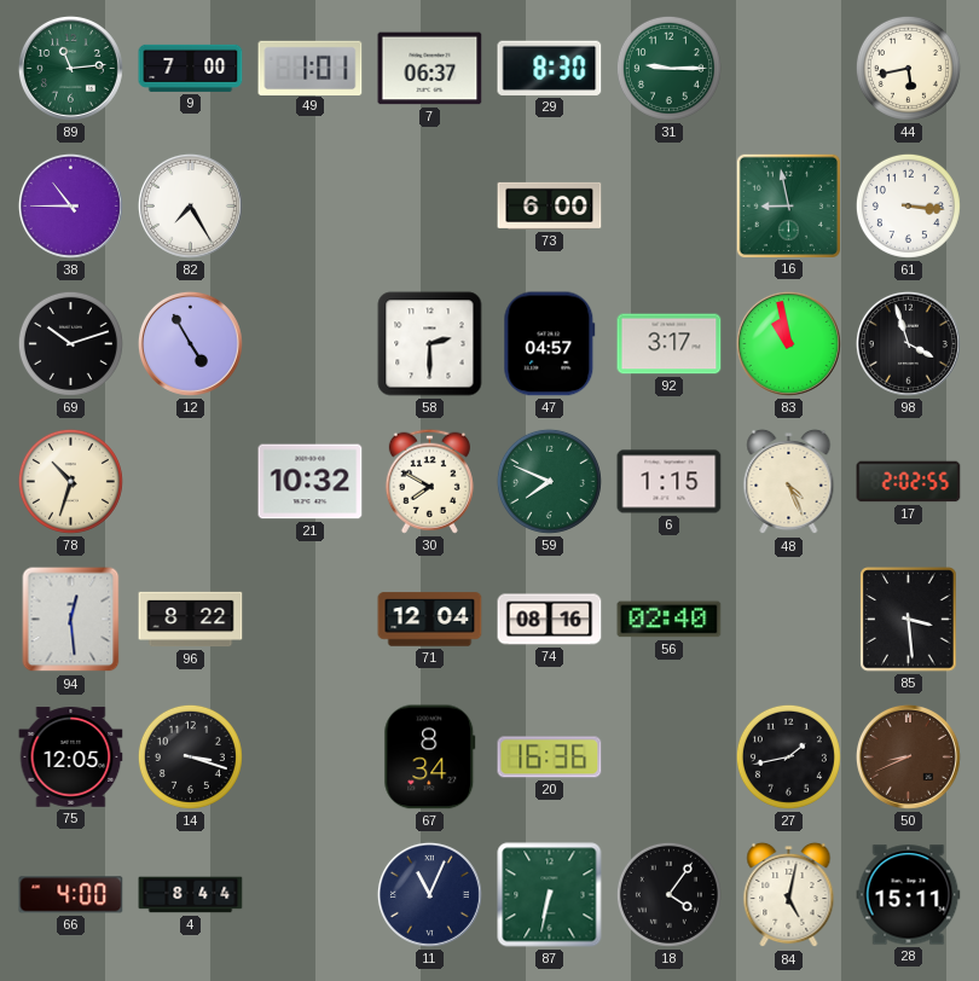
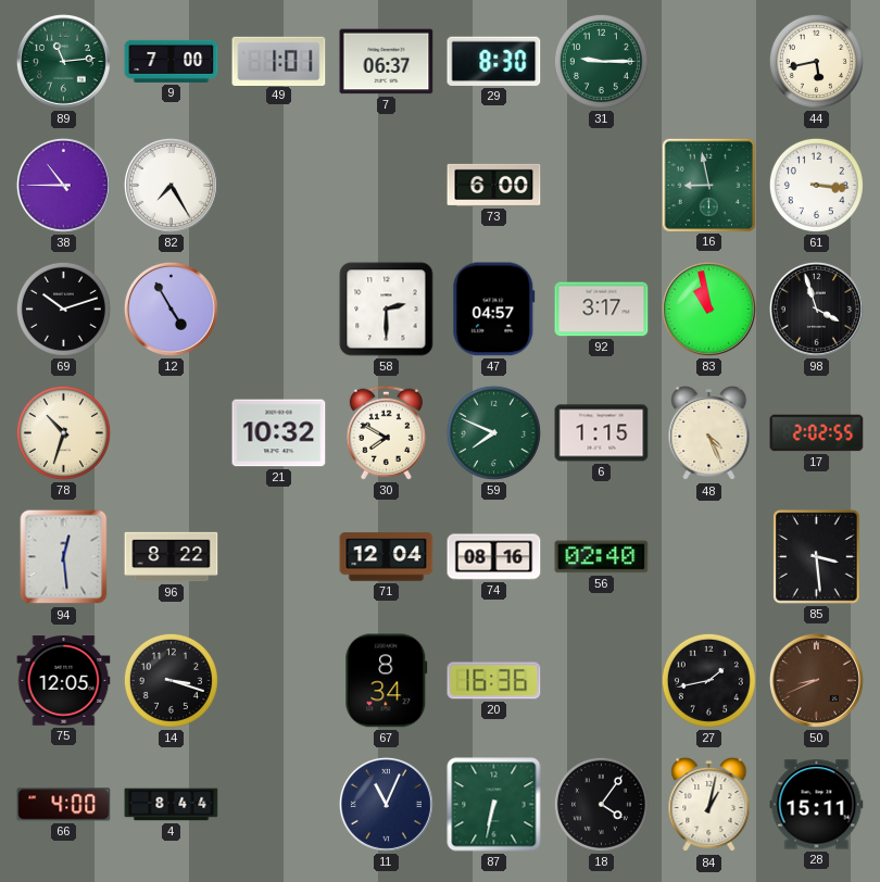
84: 5:02 -> 1:02
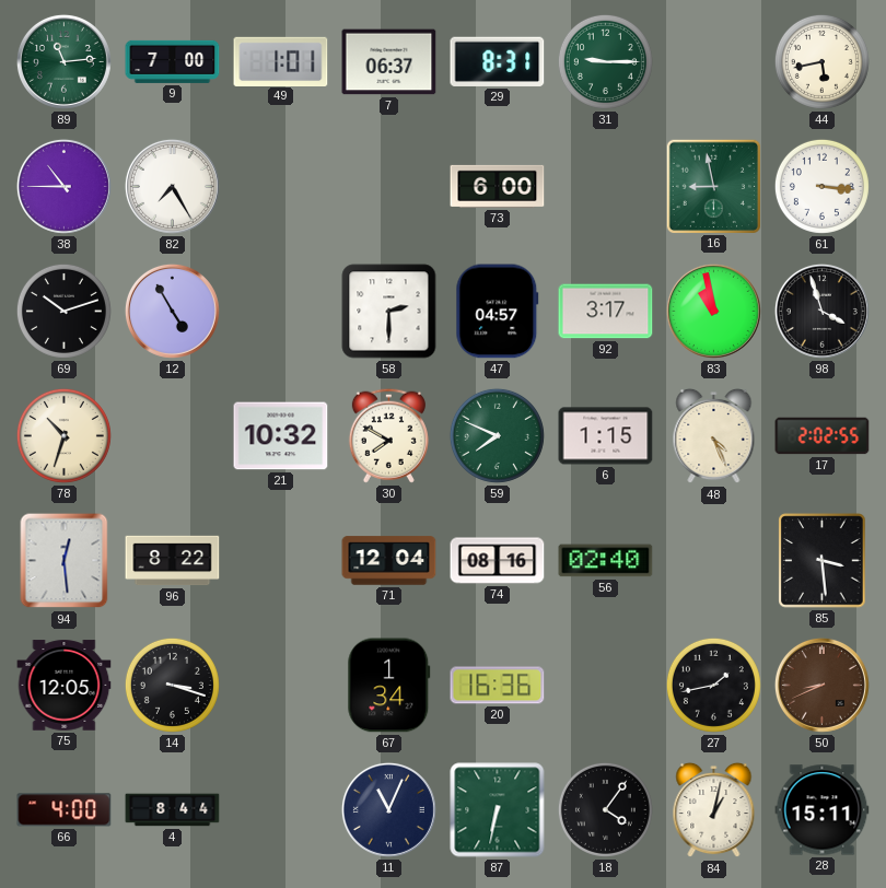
29: 8:30 -> 8:31
67: 8:34 -> 1:34
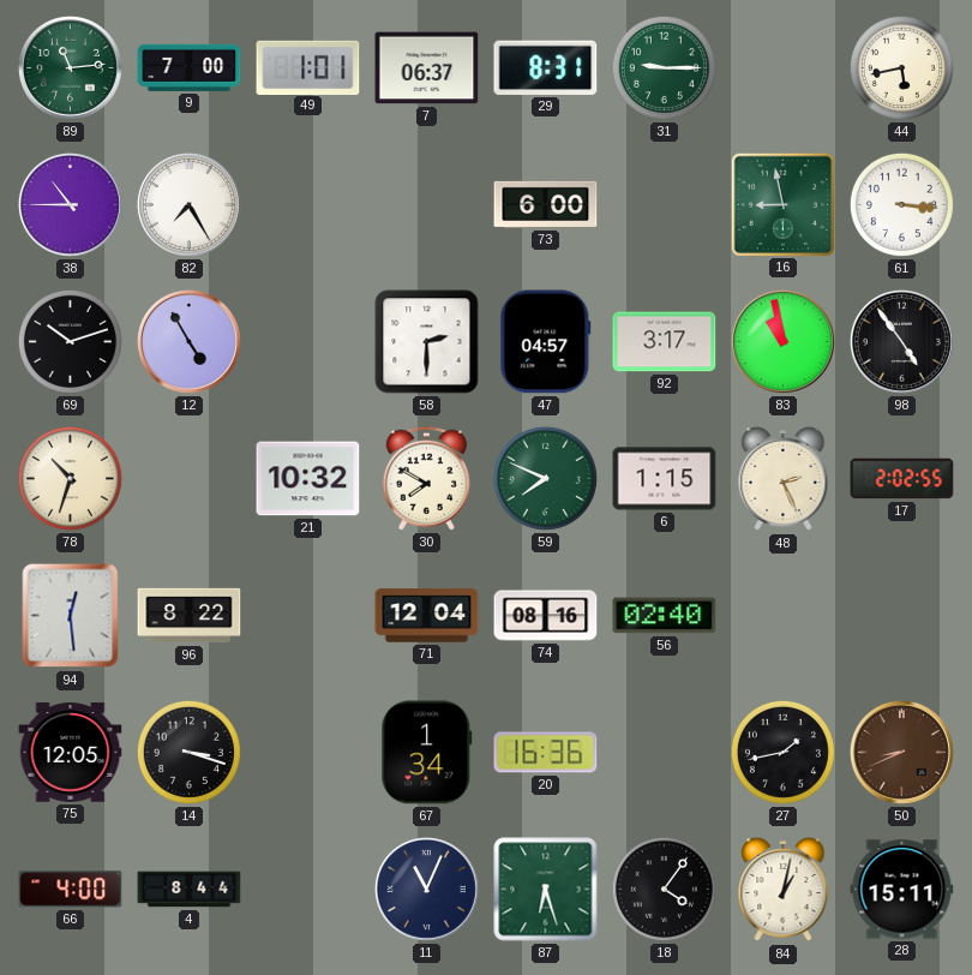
98: 3:57 -> 4:54
48: 4:26 -> 2:26
85: 3:29 -> none
87: 6:32 -> 6:27
